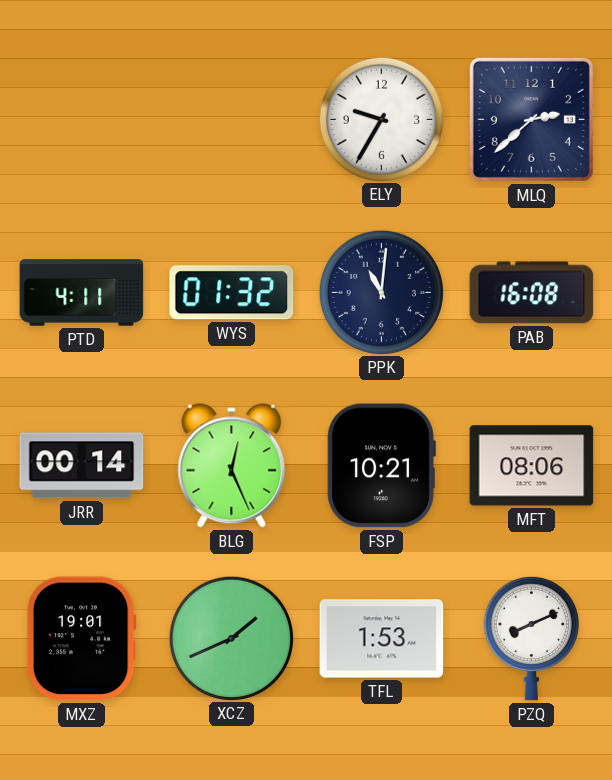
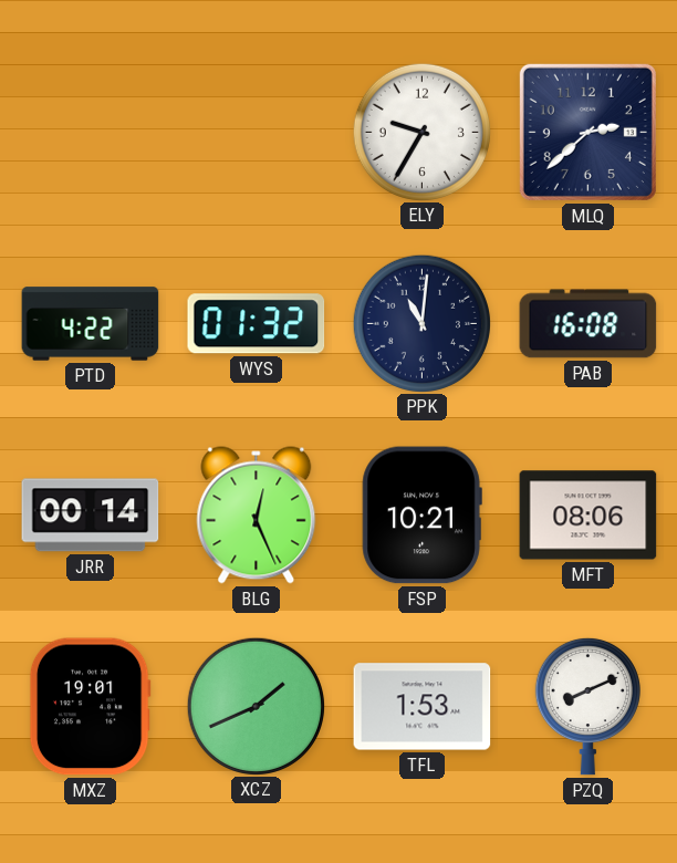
PTD: 4:11 -> 4:22
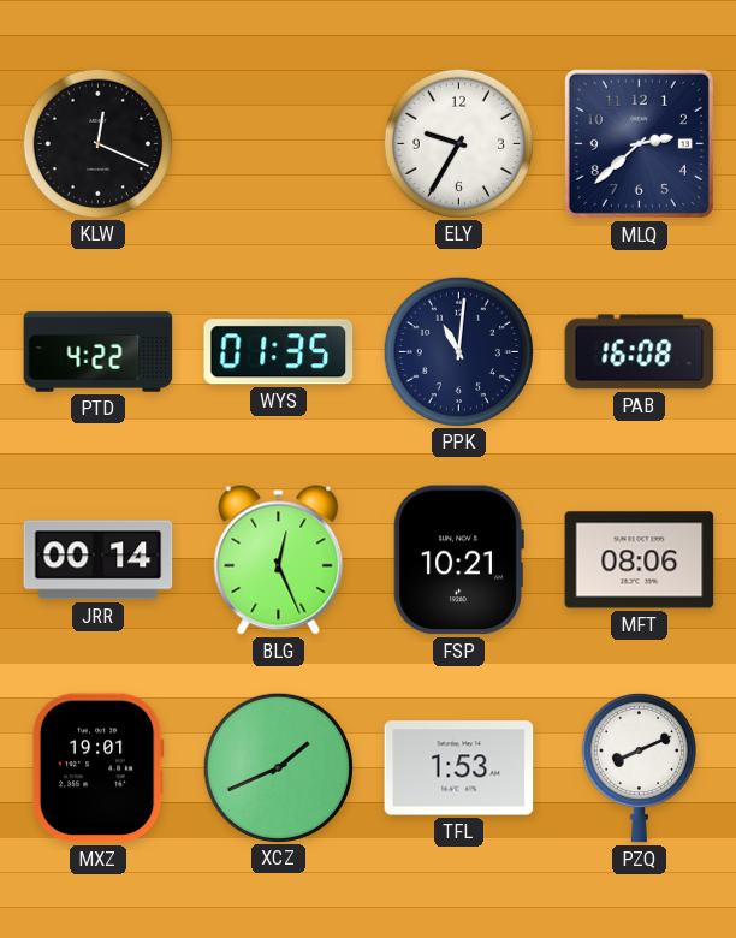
KLW: none -> 12:19
WYS: 01:32 -> 01:35
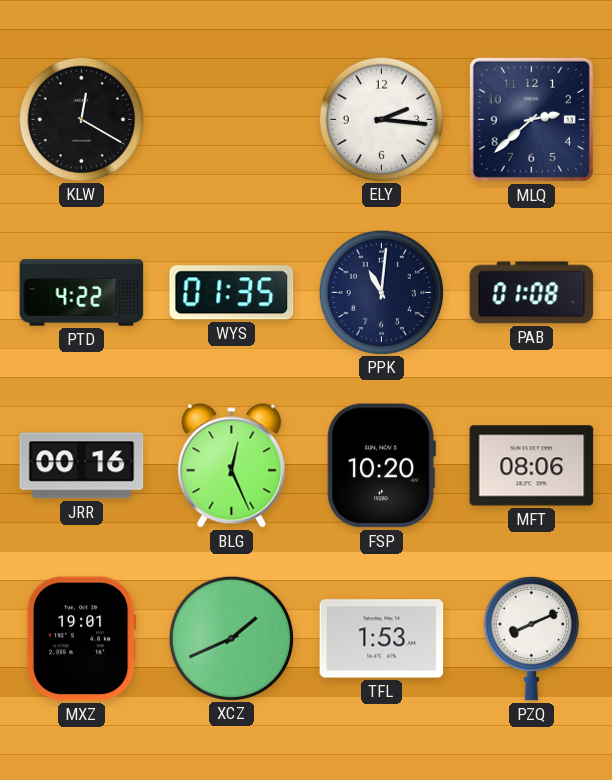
KLW: 12:19 -> 12:20
ELY: 9:35 -> 2:16
PAB: 16:08 -> 01:08
JRR: 00:14 -> 00:16
FSP: 10:21 -> 10:20
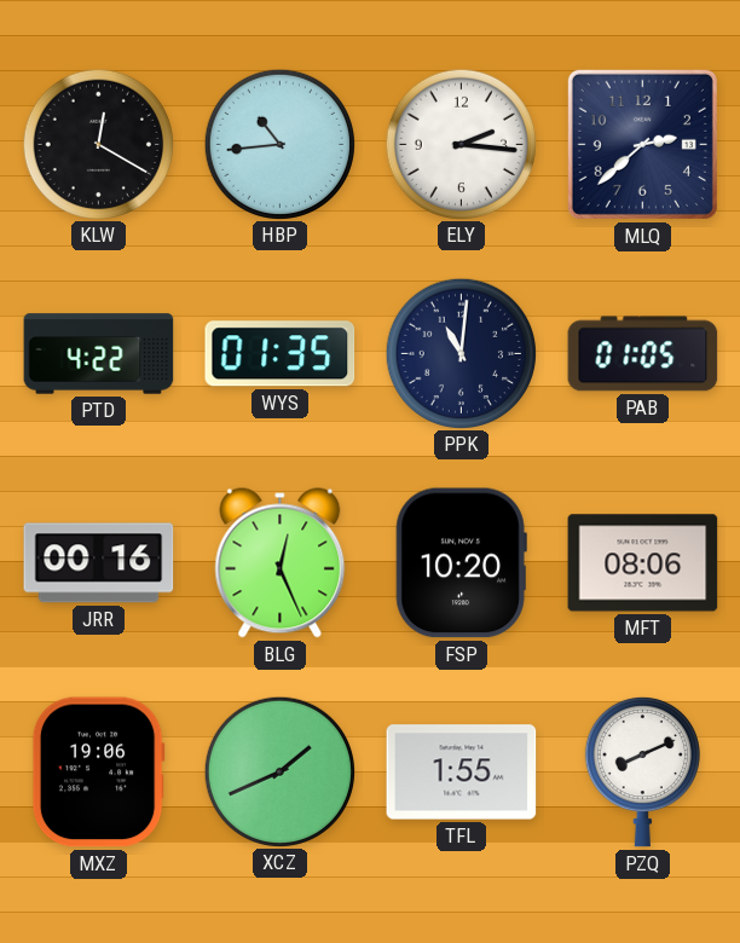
HBP: none -> 10:44
PAB: 01:08 -> 01:05
MXZ: 19:01 -> 19:06
TFL: 1:53 -> 1:55
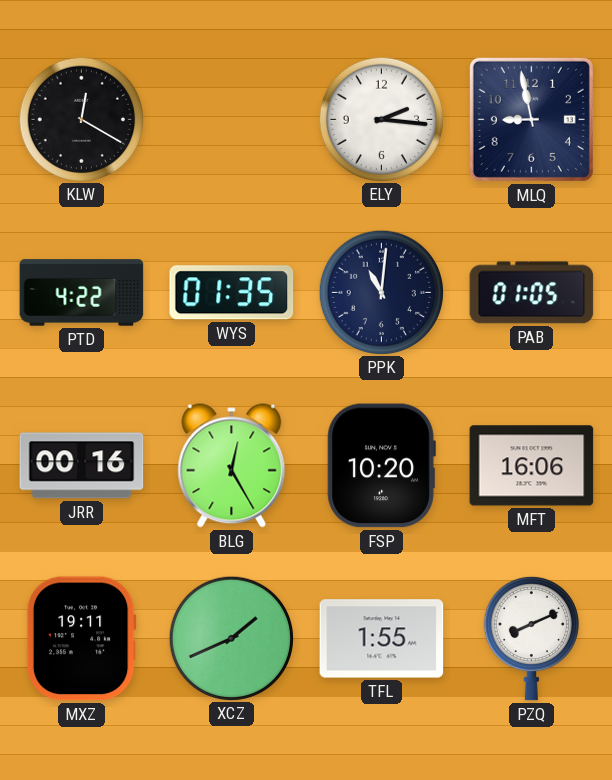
HBP: 10:44 -> none
MLQ: 2:38 -> 8:58
BLG: 12:26 -> 12:25
MFT: 08:06 -> 16:06
MXZ: 19:06 -> 19:11
